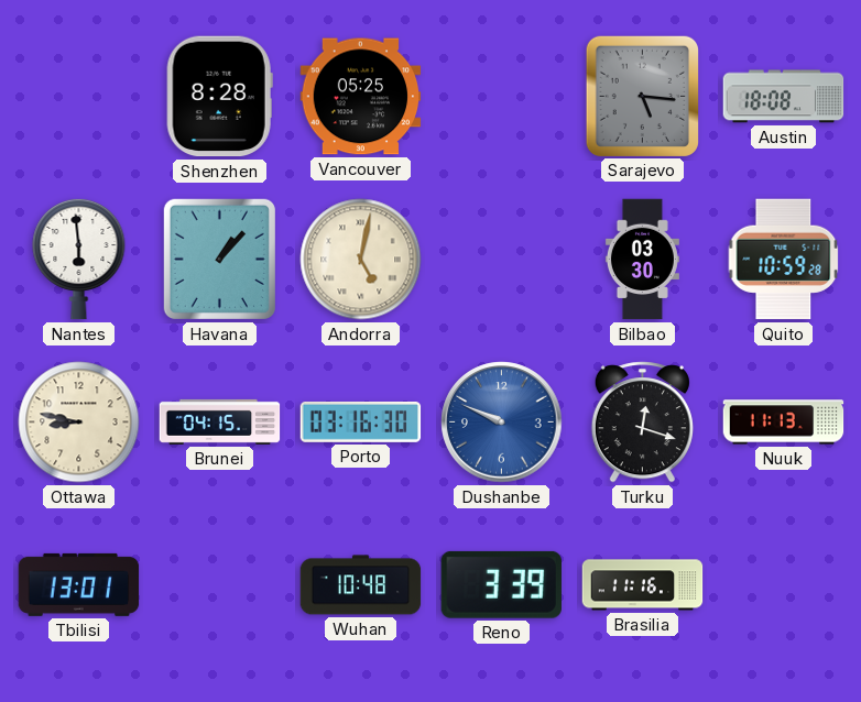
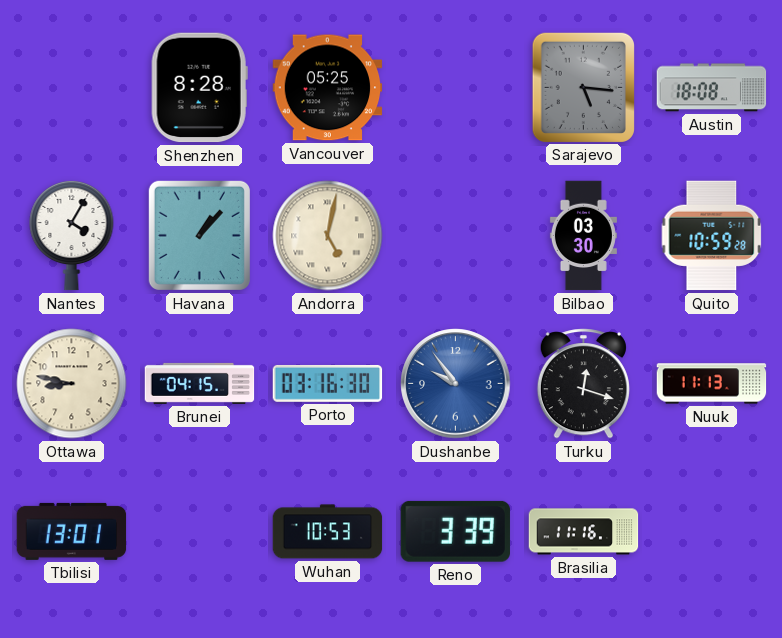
Nantes: 5:59 -> 4:05
Dushanbe: 9:49 -> 9:54
Wuhan: 10:48 -> 10:53
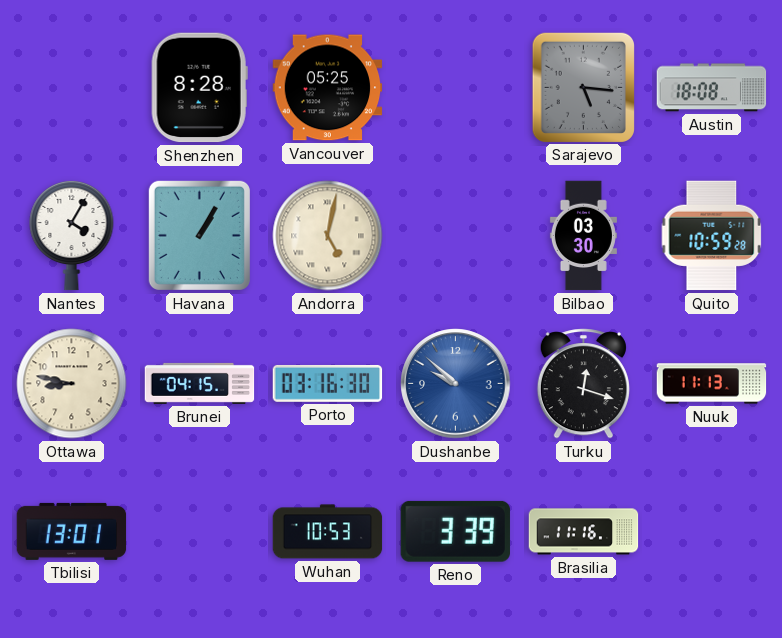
Havana: 1:07 -> 1:05
Dushanbe: 9:54 -> 9:52
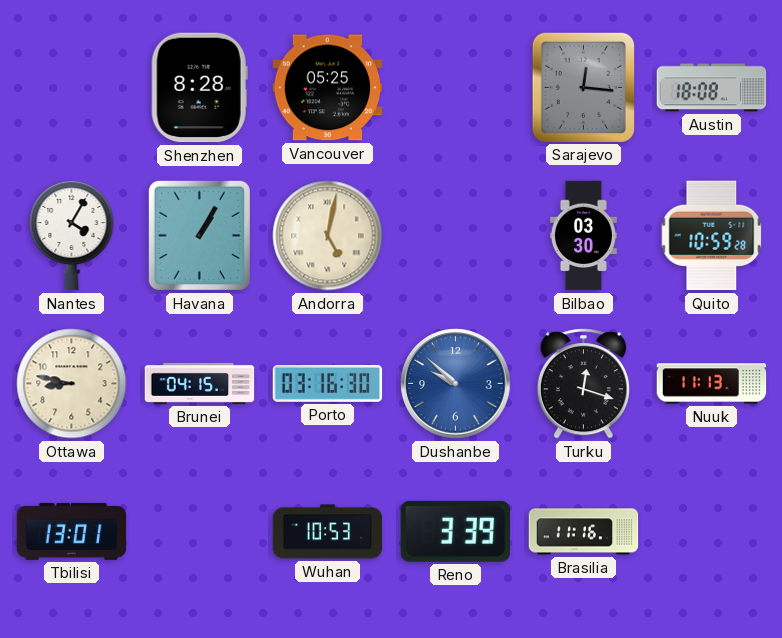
Sarajevo: 5:16 -> 12:16
